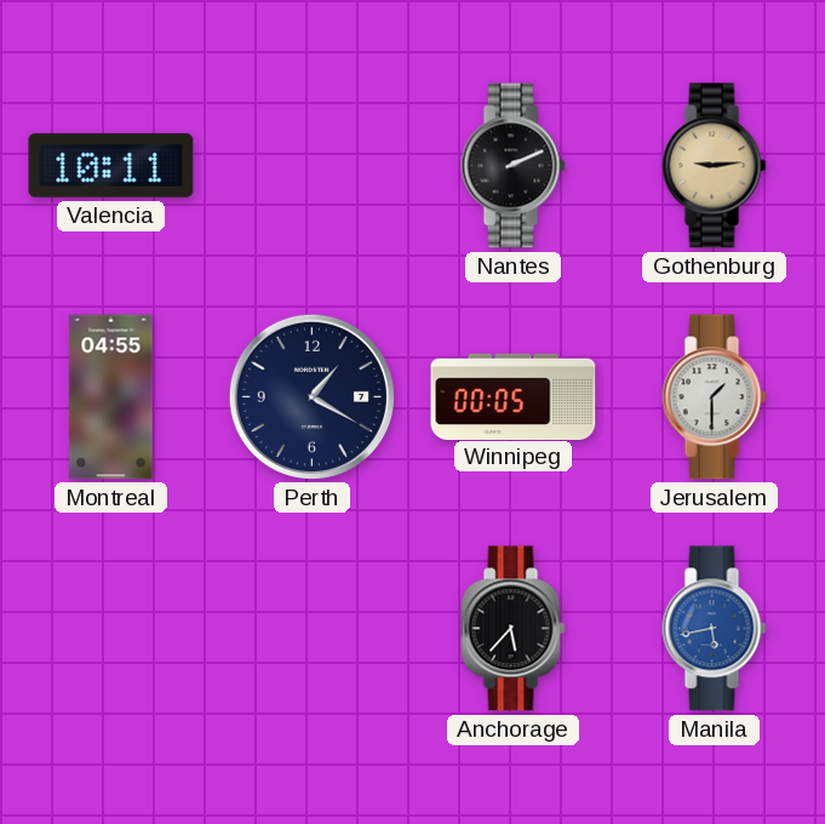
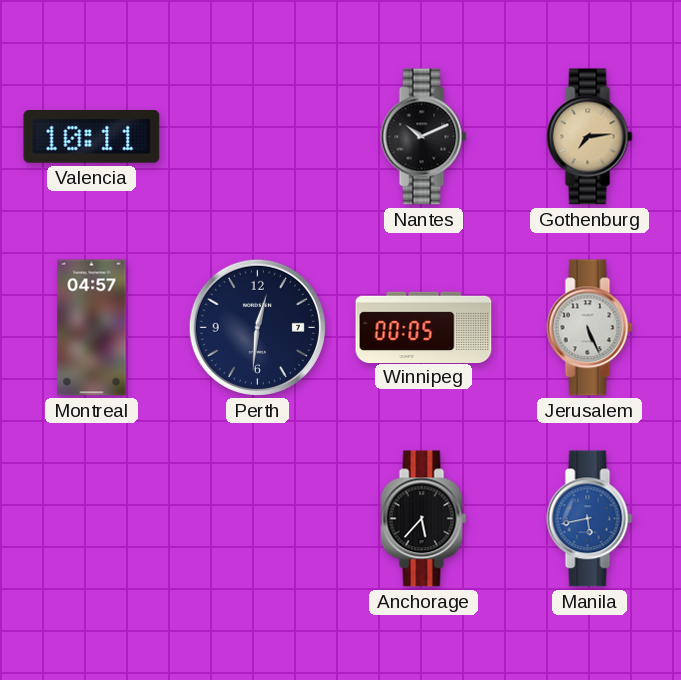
Nantes: 2:11 -> 10:11
Gothenburg: 9:14 -> 7:14
Montreal: 04:55 -> 04:57
Perth: 1:20 -> 12:31
Jerusalem: 1:30 -> 5:26
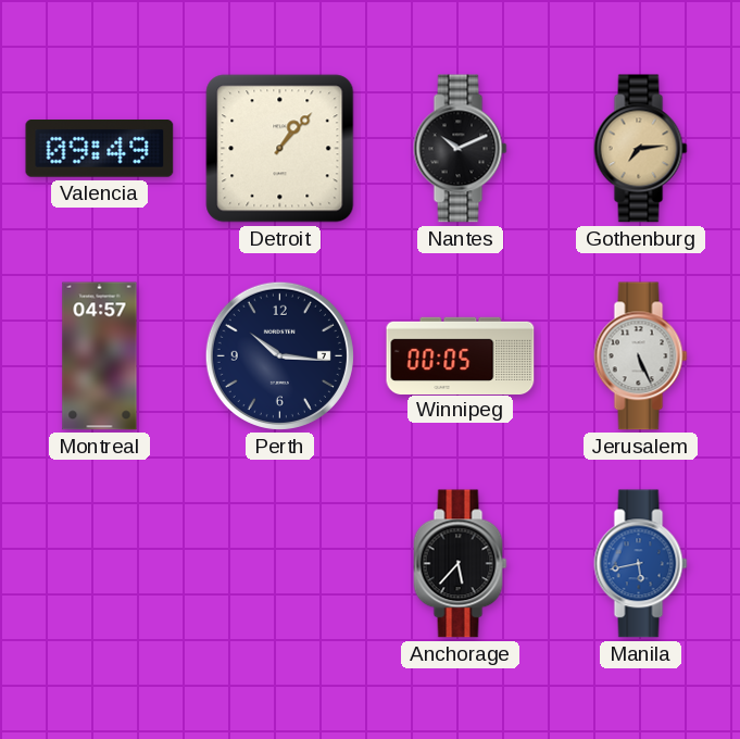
Valencia: 10:11 -> 09:49
Detroit: none -> 1:07
Perth: 12:31 -> 10:16
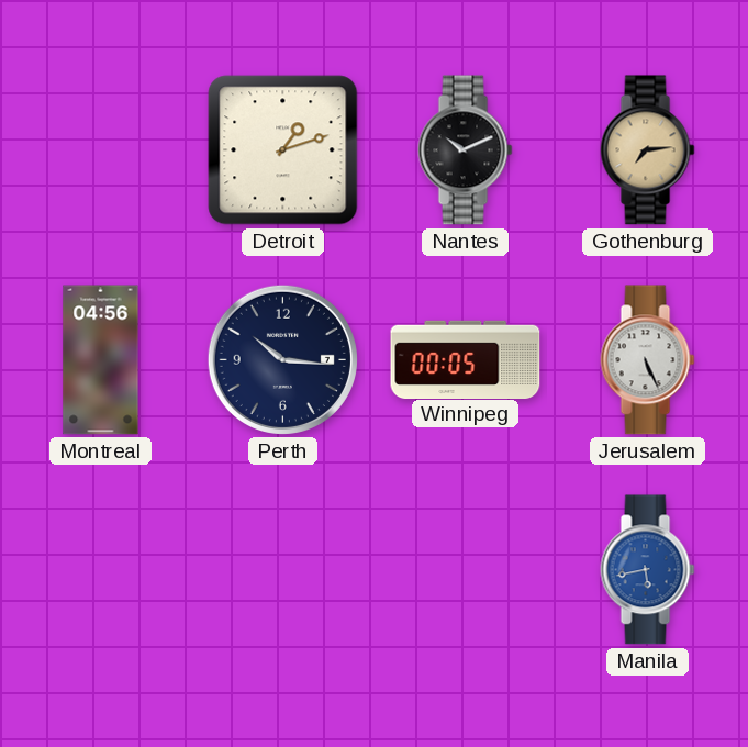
Valencia: 09:49 -> none
Detroit: 1:07 -> 1:12
Montreal: 04:57 -> 04:56
Anchorage: 5:37 -> none
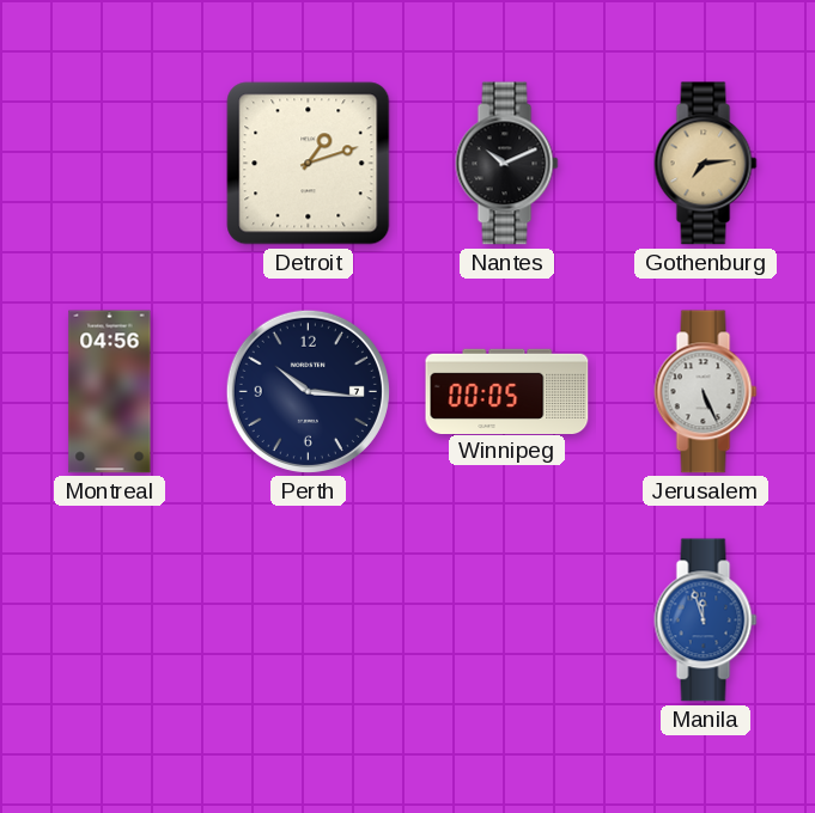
Manila: 5:43 -> 11:57
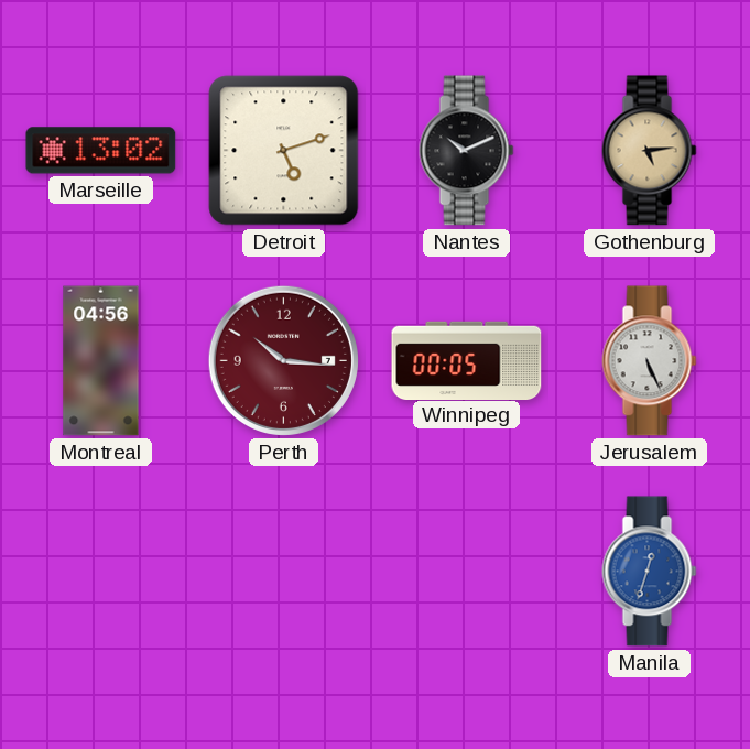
Marseille: none -> 13:02
Detroit: 1:12 -> 5:12
Gothenburg: 7:14 -> 5:14
Perth dial: navy -> burgundy
Manila: 11:57 -> 12:33
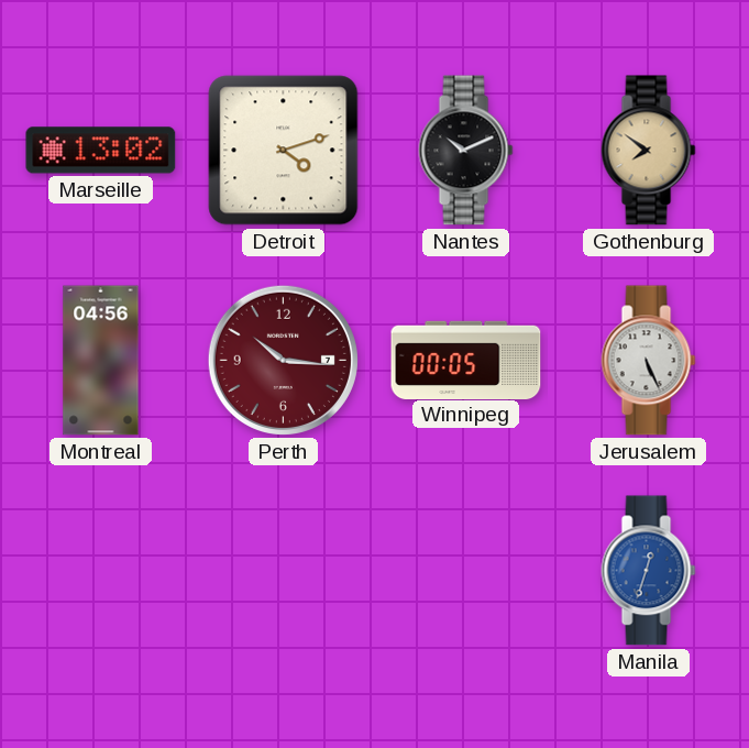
Detroit: 5:12 -> 4:12
Gothenburg: 5:14 -> 7:51
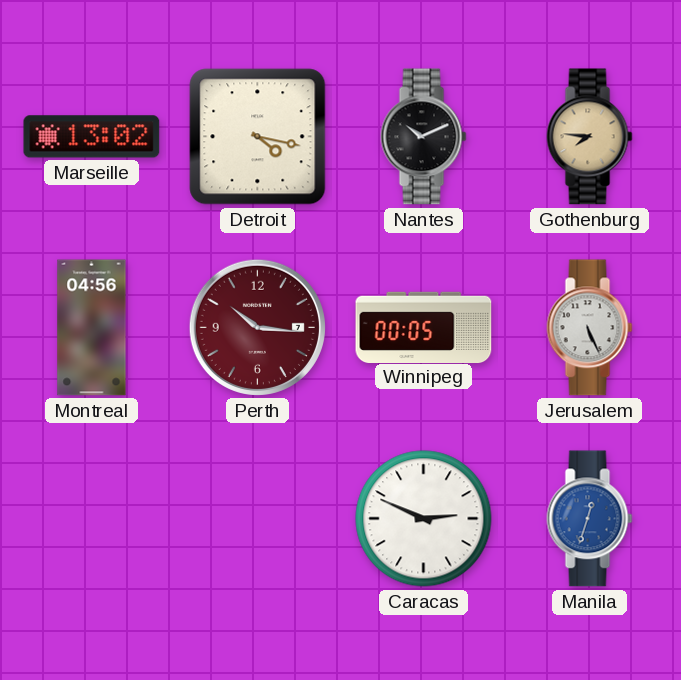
Detroit: 4:12 -> 4:17
Gothenburg: 7:51 -> 7:46
Caracas: none -> 2:49
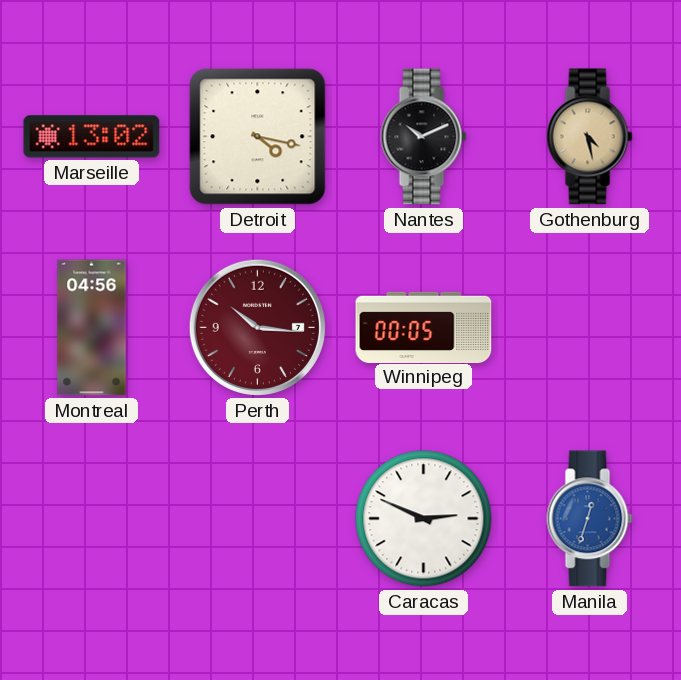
Gothenburg: 7:46 -> 4:28
Jerusalem: 5:26 -> none
